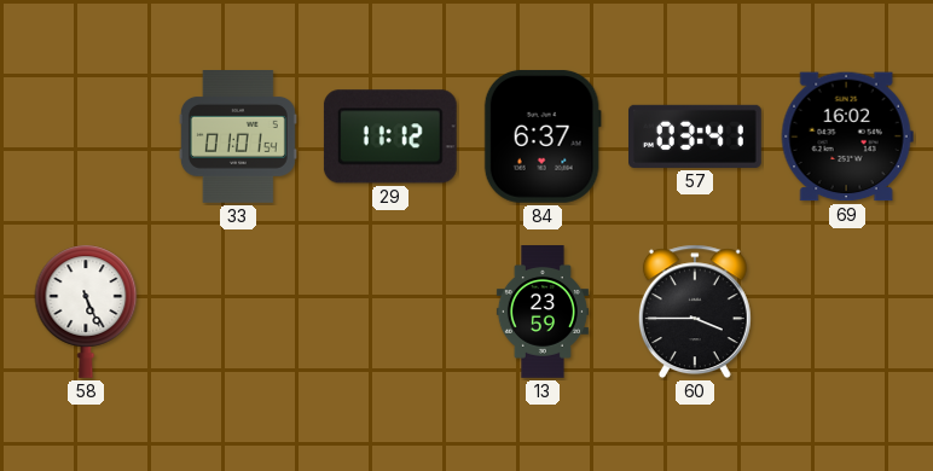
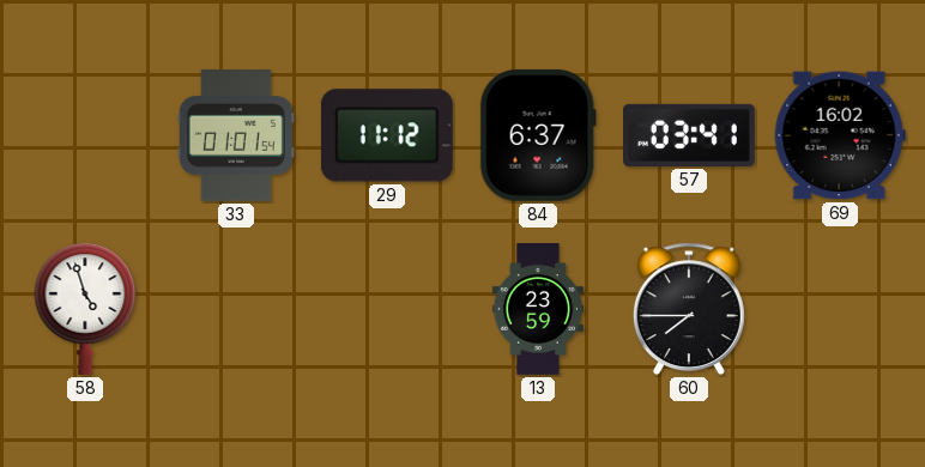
58: 5:26 -> 4:57
60: 3:45 -> 7:45
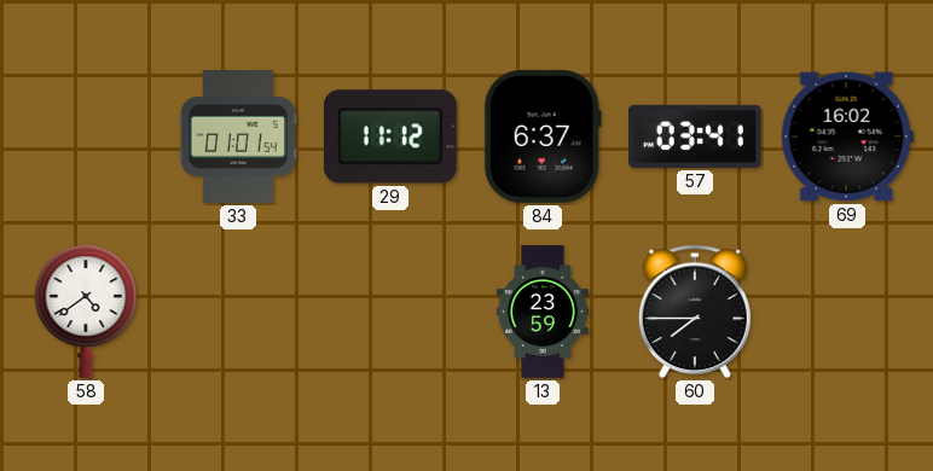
58: 4:57 -> 4:39
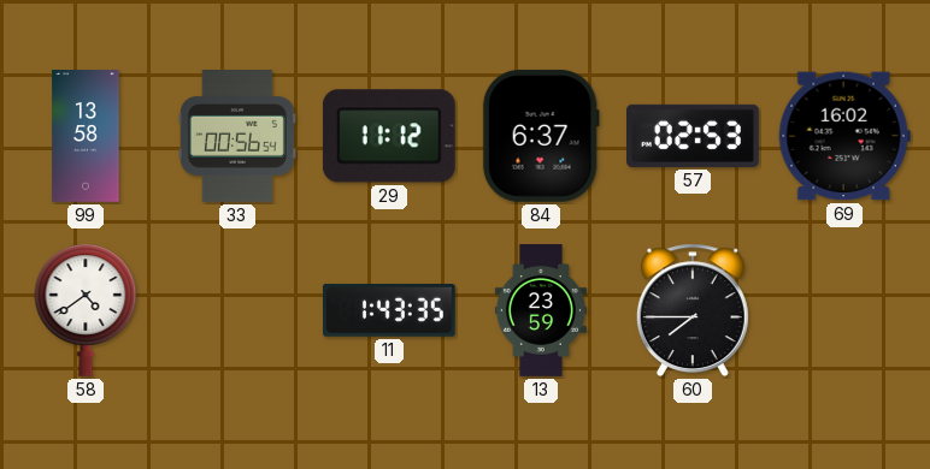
99: none -> 13:58
33: 01:01 -> 00:56
57: 03:41 -> 02:53
11: none -> 1:43
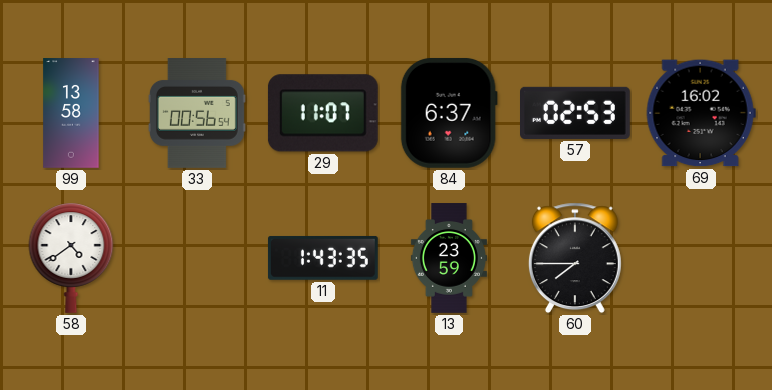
29: 11:12 -> 11:07
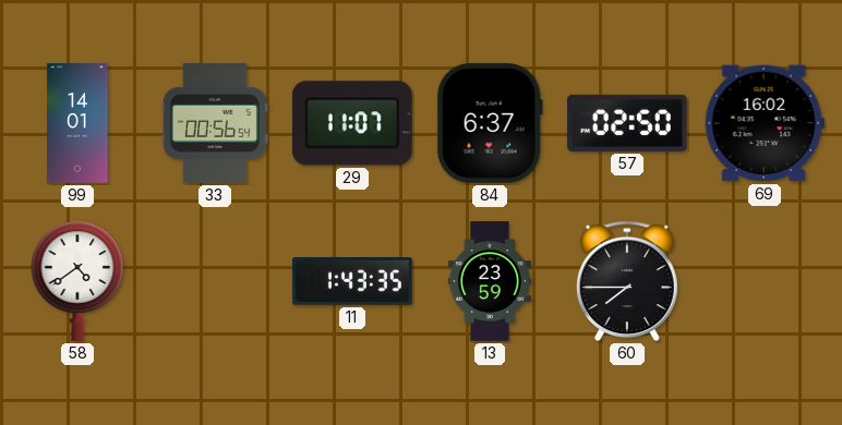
99: 13:58 -> 14:01
57: 02:53 -> 02:50
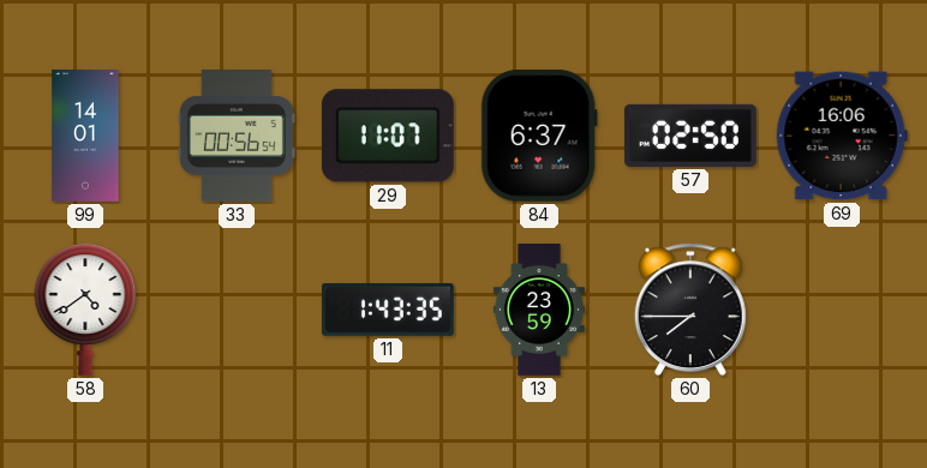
69: 16:02 -> 16:06
